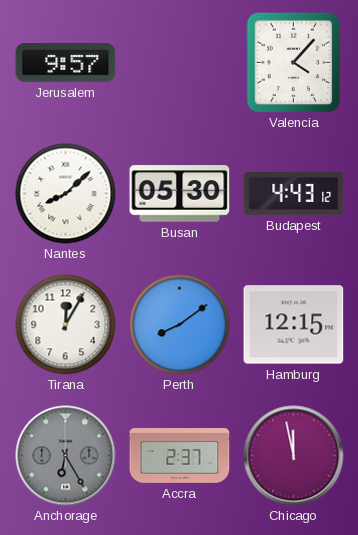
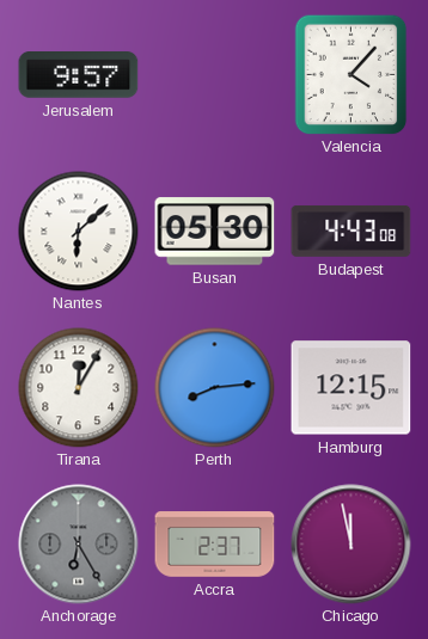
Nantes: 8:08 -> 6:08
Budapest: 4:43:12 -> 4:43:08
Perth: 8:09 -> 8:14
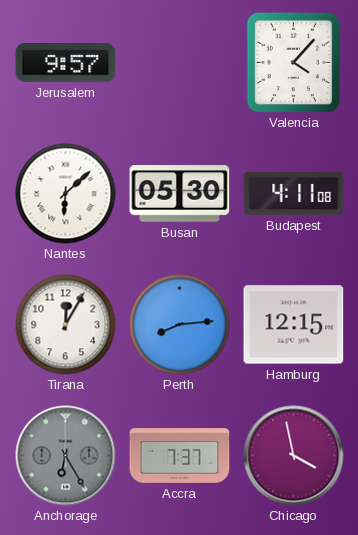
Budapest: 4:43 -> 4:11
Accra: 2:37 -> 7:37
Chicago: 11:58 -> 3:58
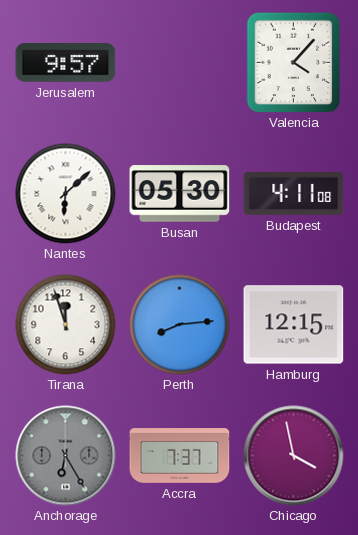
Tirana: 12:05 -> 11:57
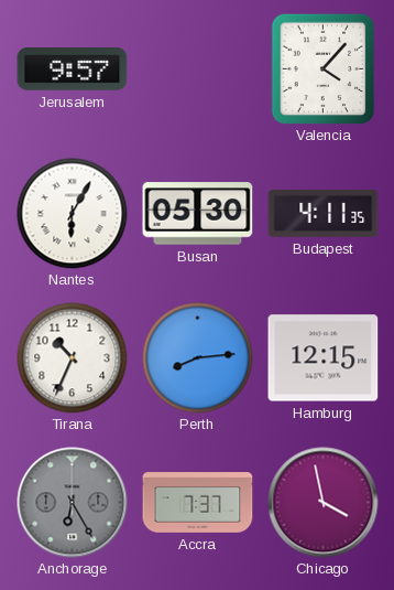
Nantes: 6:08 -> 6:05
Budapest: 4:11:08 -> 4:11:35
Tirana: 11:57 -> 10:34
